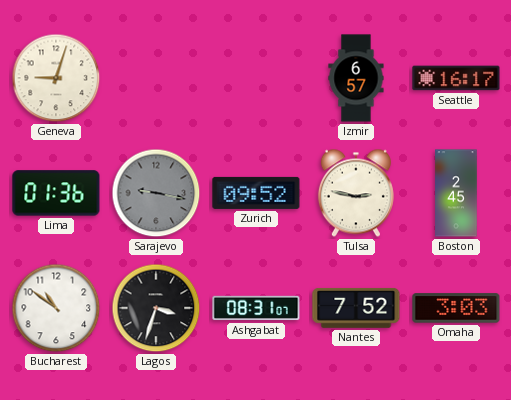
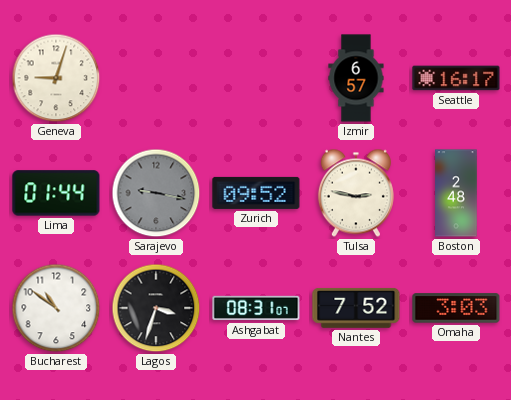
Lima: 01:36 -> 01:44
Boston: 2:45 -> 2:48
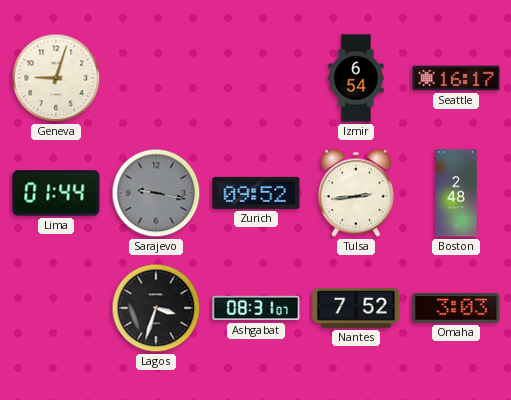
Izmir: 6:57 -> 6:54
Tulsa: 2:47 -> 2:44
Bucharest: 10:51 -> none
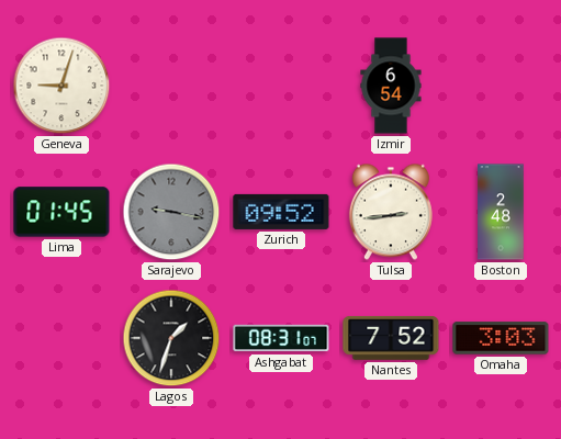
Seattle: 16:17 -> none
Lima: 01:44 -> 01:45
Lagos: 3:33 -> 1:33
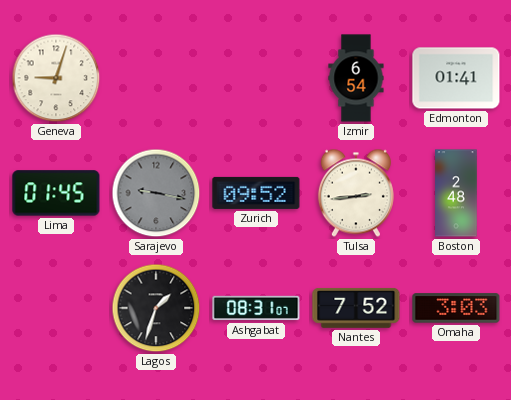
Edmonton: none -> 01:41
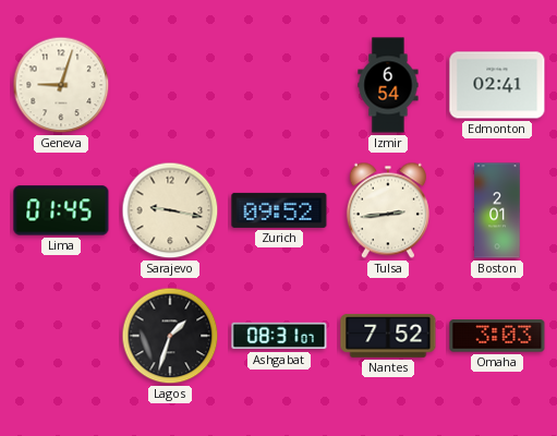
Edmonton: 01:41 -> 02:41
Sarajevo dial: grey -> cream
Boston: 2:48 -> 2:01
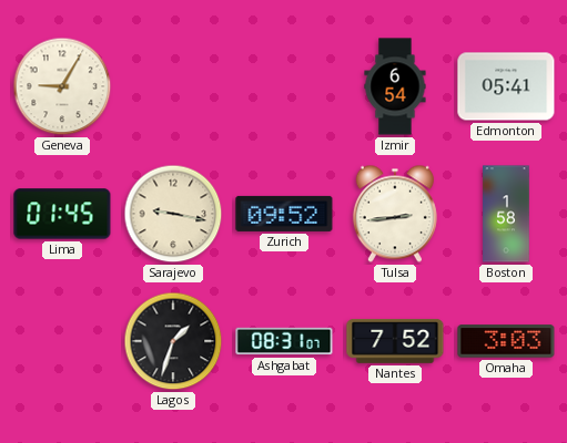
Geneva: 9:03 -> 9:05
Edmonton: 02:41 -> 05:41
Boston: 2:01 -> 1:58
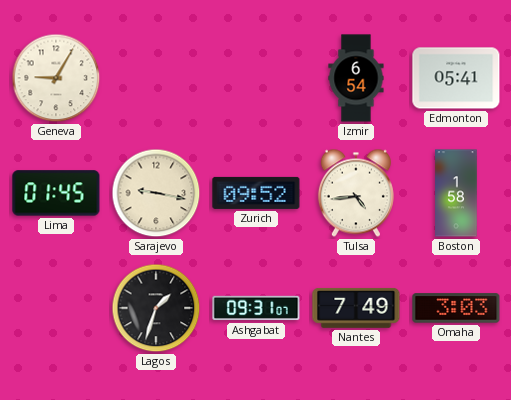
Tulsa: 2:44 -> 4:44
Ashgabat: 08:31 -> 09:31
Nantes: 7:52 -> 7:49
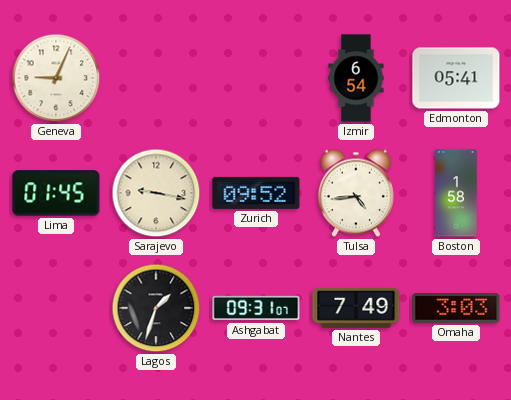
Geneva: 9:05 -> 9:04
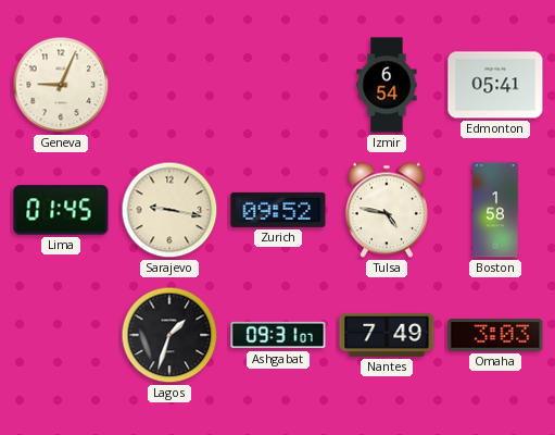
Tulsa: 4:44 -> 4:47
